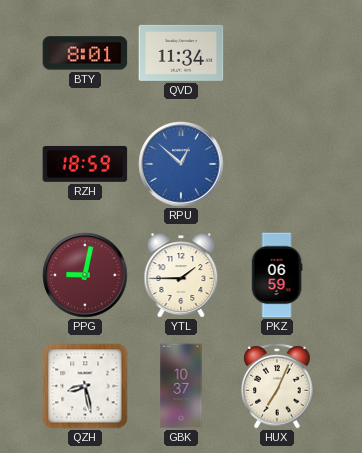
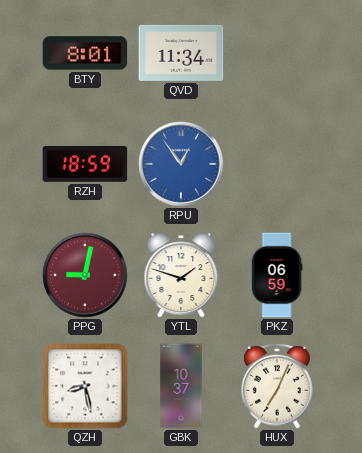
RPU: 12:52 -> 12:54
YTL: 1:45 -> 1:48
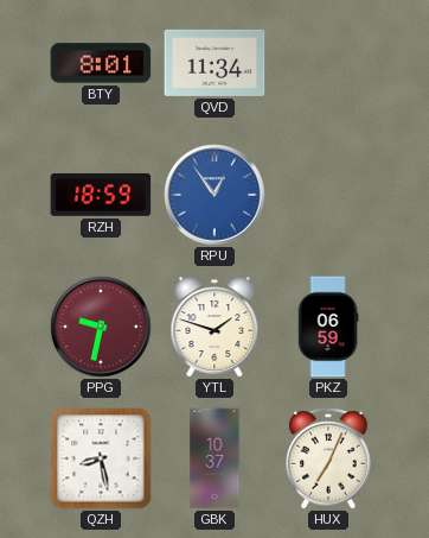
PPG: 9:02 -> 9:32
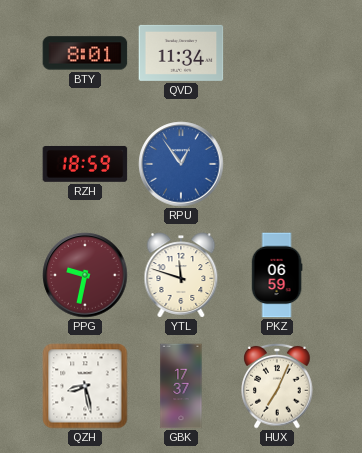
YTL: 1:48 -> 11:48
GBK: 10:37 -> 17:37
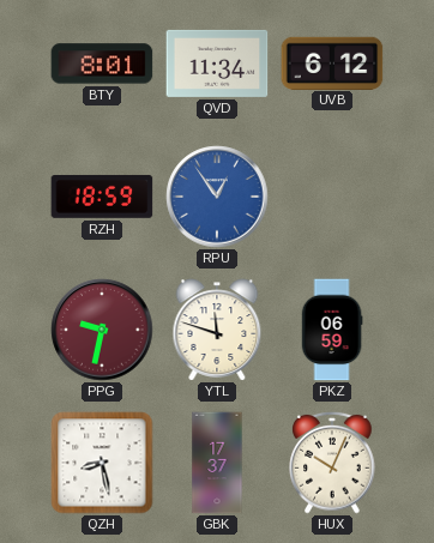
UVB: none -> 6:12
HUX: 7:04 -> 10:04
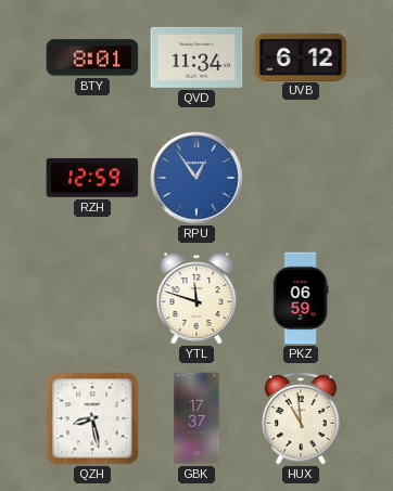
RZH: 18:59 -> 12:59
PPG: 9:32 -> none
HUX: 10:04 -> 10:59
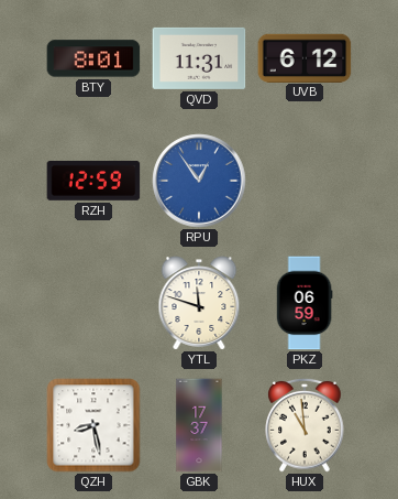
QVD: 11:34 -> 11:31
